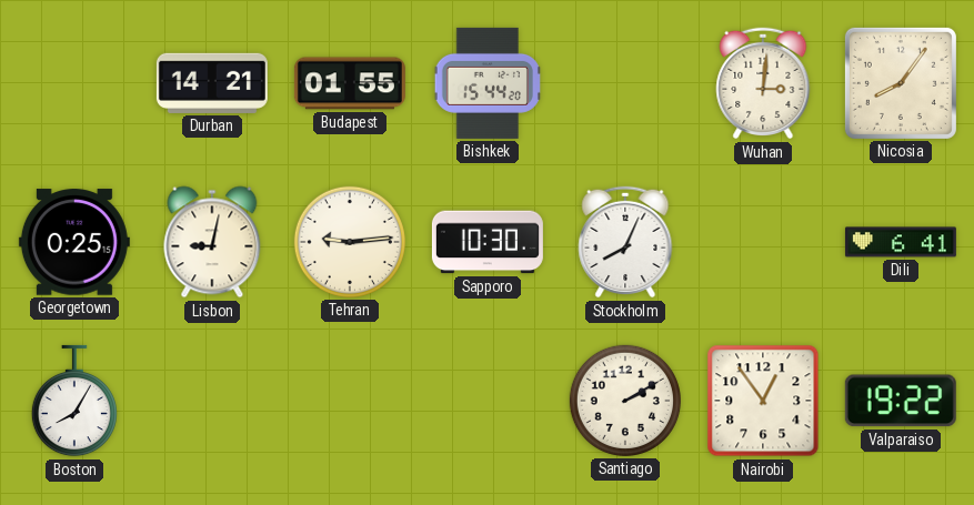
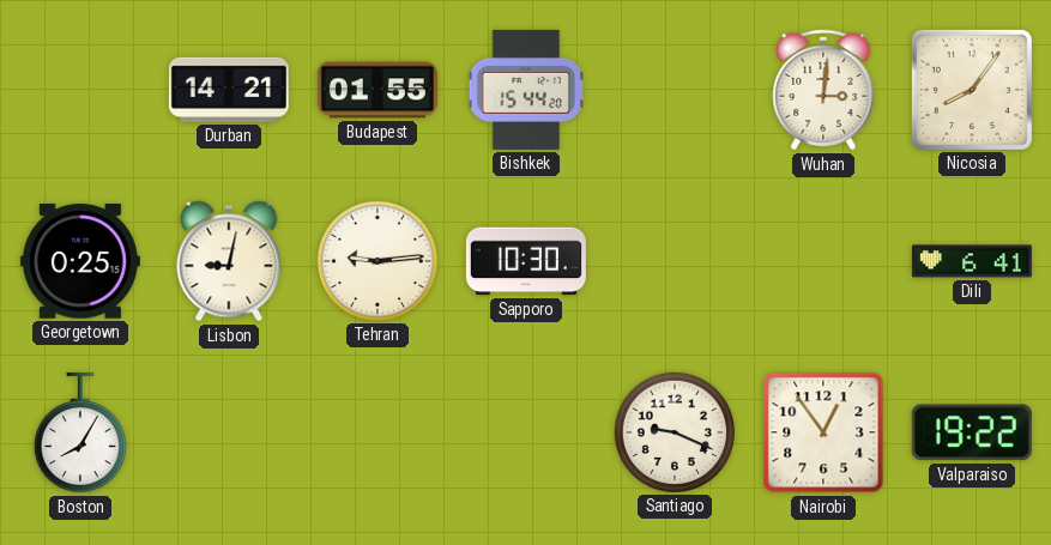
Stockholm: 8:04 -> none
Santiago: 2:10 -> 9:19
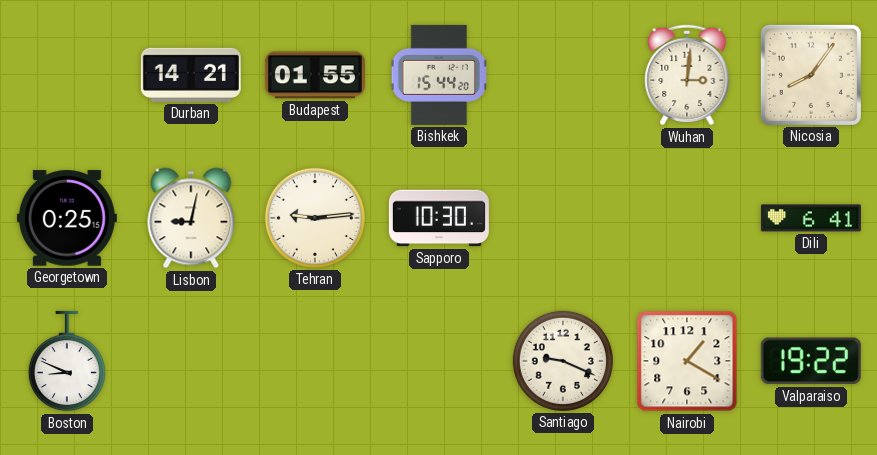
Boston: 8:05 -> 8:49
Nairobi: 12:54 -> 1:20
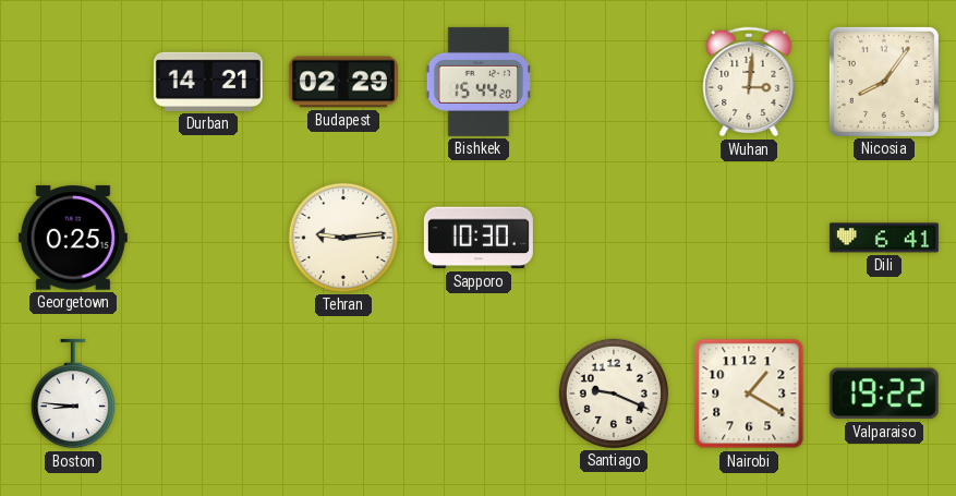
Budapest: 01:55 -> 02:29
Lisbon: 9:02 -> none
Boston: 8:49 -> 8:46
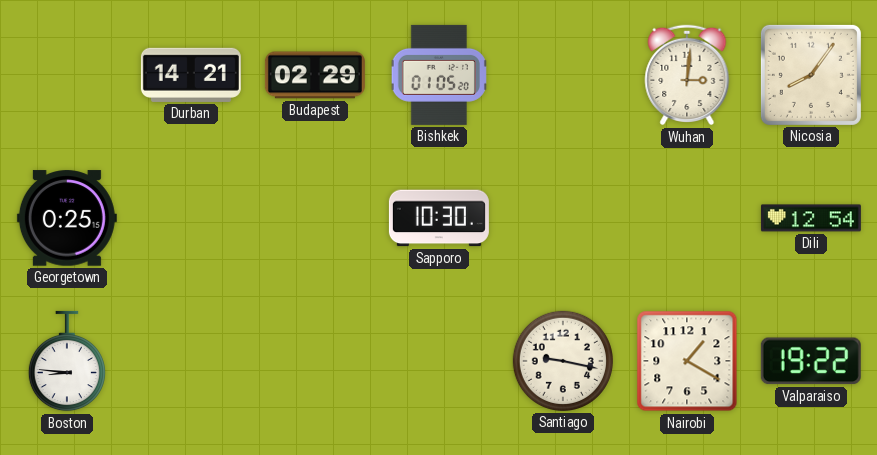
Bishkek: 15:44 -> 01:05
Tehran: 9:14 -> none
Dili: 6:41 -> 12:54
Santiago: 9:19 -> 9:17
